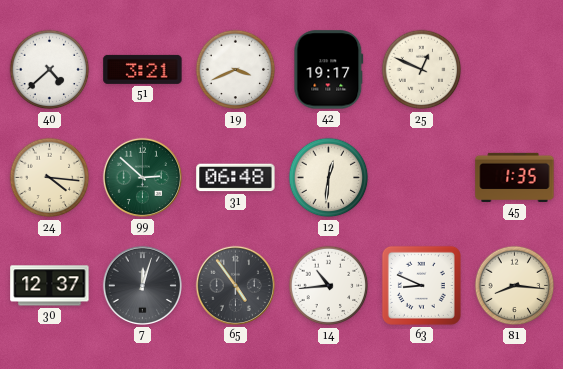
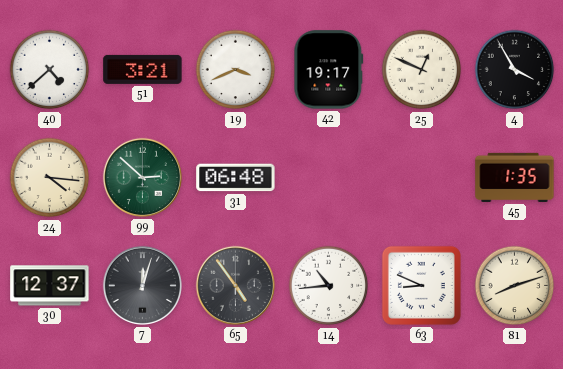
4: none -> 3:55
12: 12:31 -> none
81: 8:16 -> 8:12
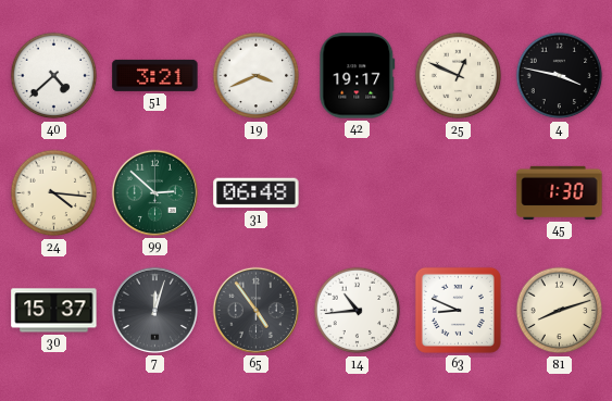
4: 3:55 -> 3:47
45: 1:35 -> 1:30
30: 12:37 -> 15:37
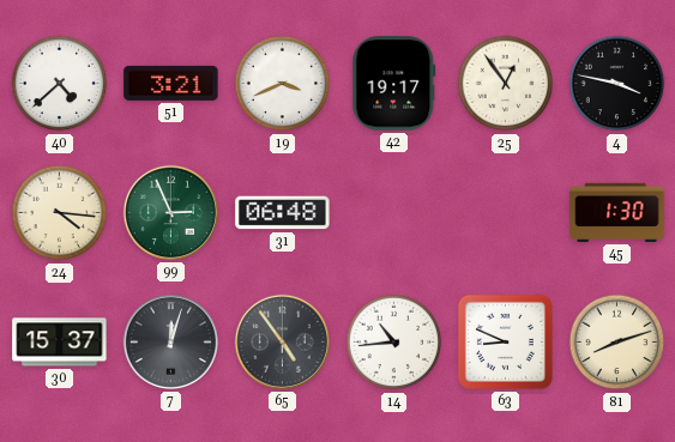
25: 12:49 -> 12:54
99: 2:52 -> 2:56
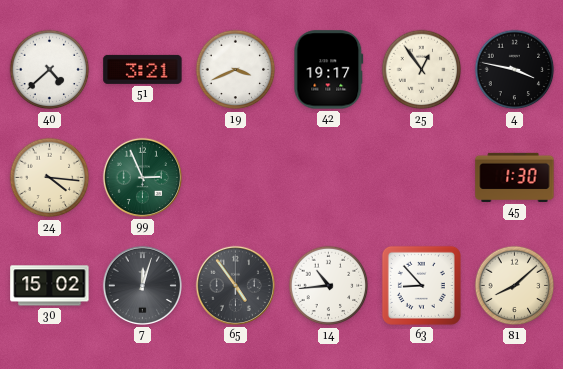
31: 06:48 -> none
30: 15:37 -> 15:02
63: 8:49 -> 8:53
81: 8:12 -> 8:08
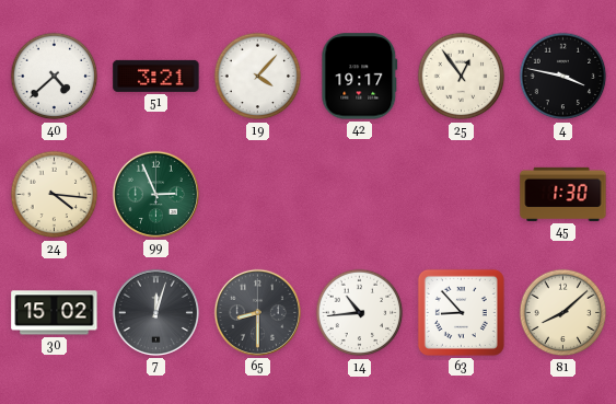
19: 3:41 -> 4:07
65: 4:54 -> 8:30
